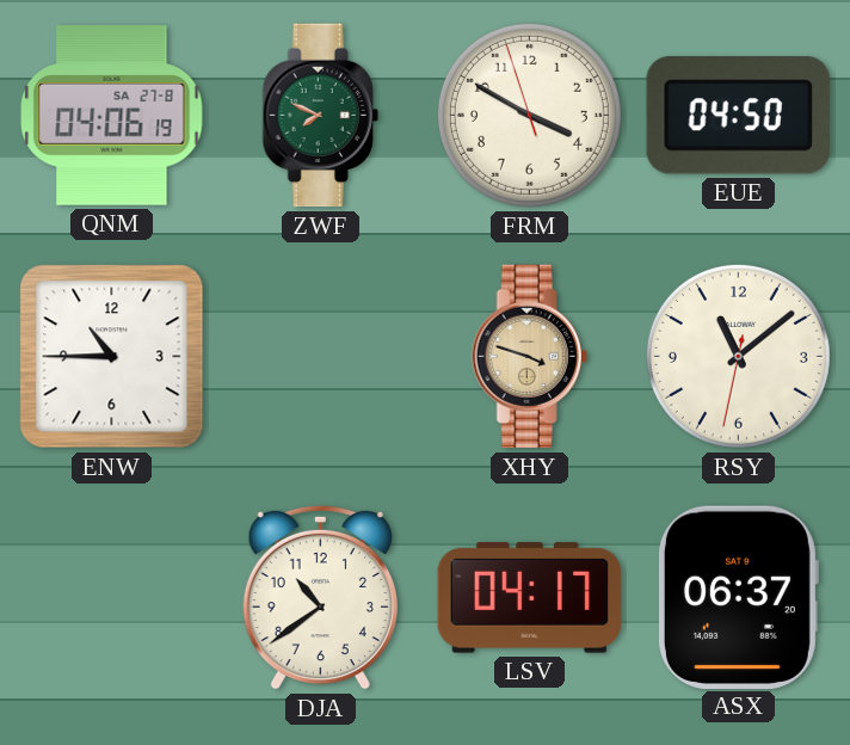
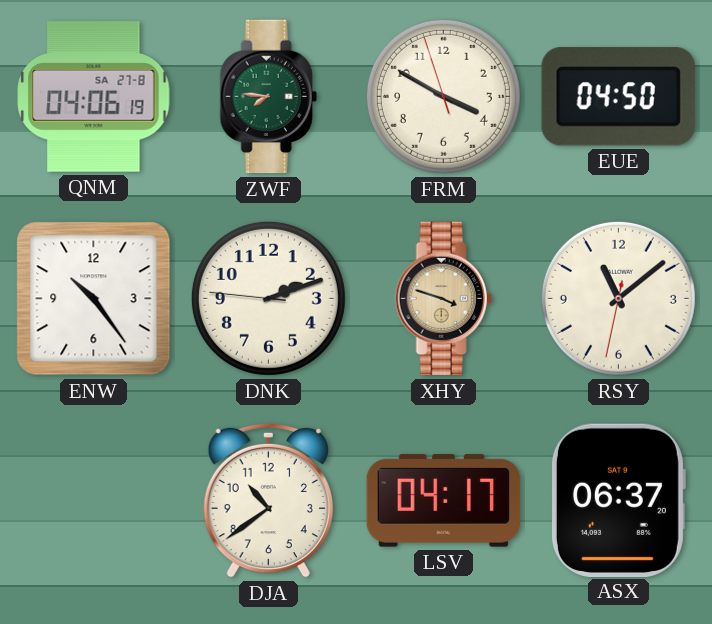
ZWF: 7:49 -> 7:46
ENW: 10:45 -> 10:24
DNK: none -> 2:11
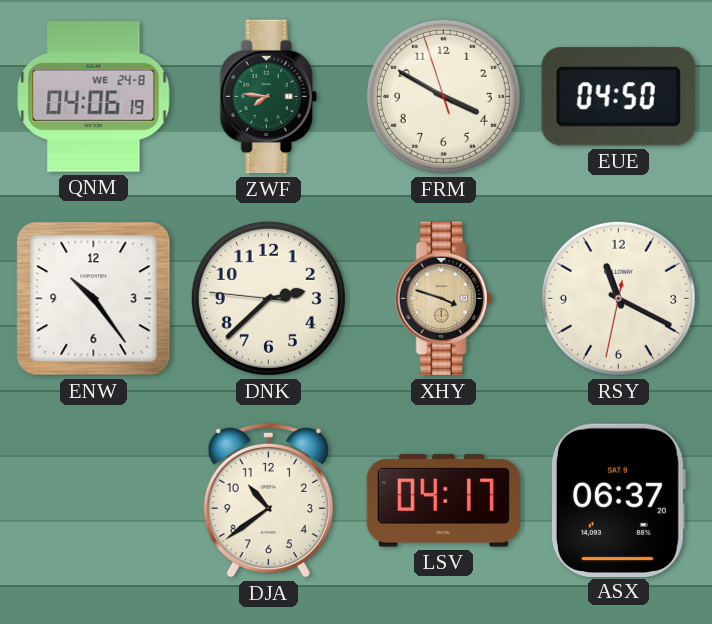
QNM date: SA 27-8 -> WE 24-8
DNK: 2:11 -> 2:37
RSY: 11:08 -> 11:19
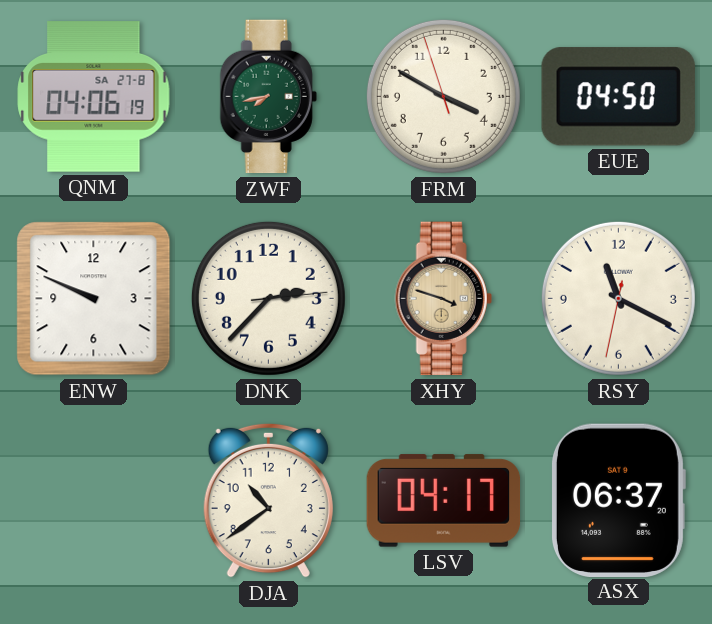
QNM date: WE 24-8 -> SA 27-8
ZWF: 7:46 -> 7:43
ENW: 10:24 -> 9:49
DNK: 2:37:46 -> 2:37:14
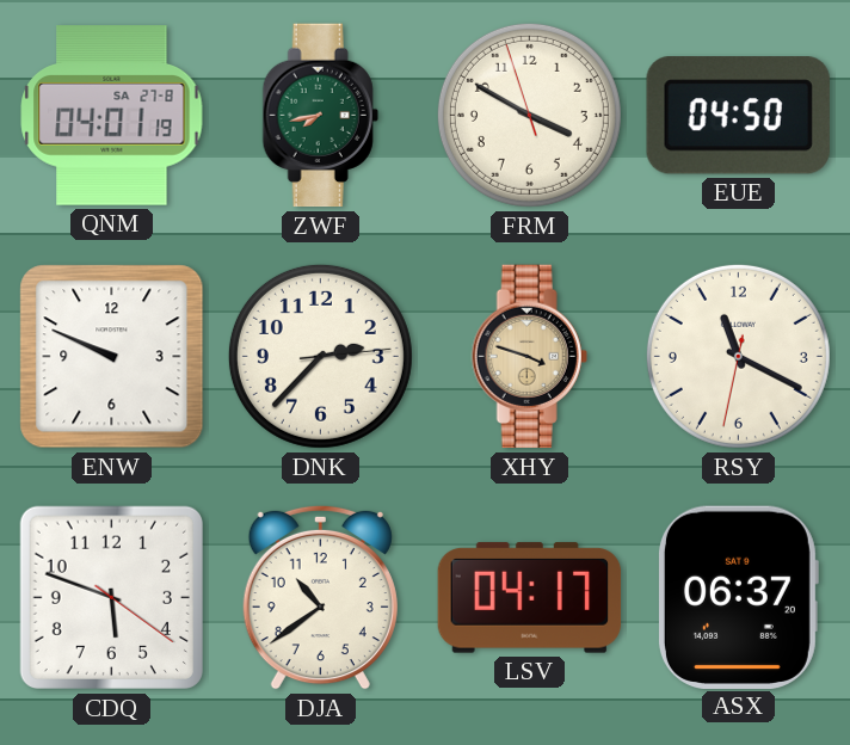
QNM: 04:06 -> 04:01
CDQ: none -> 5:48
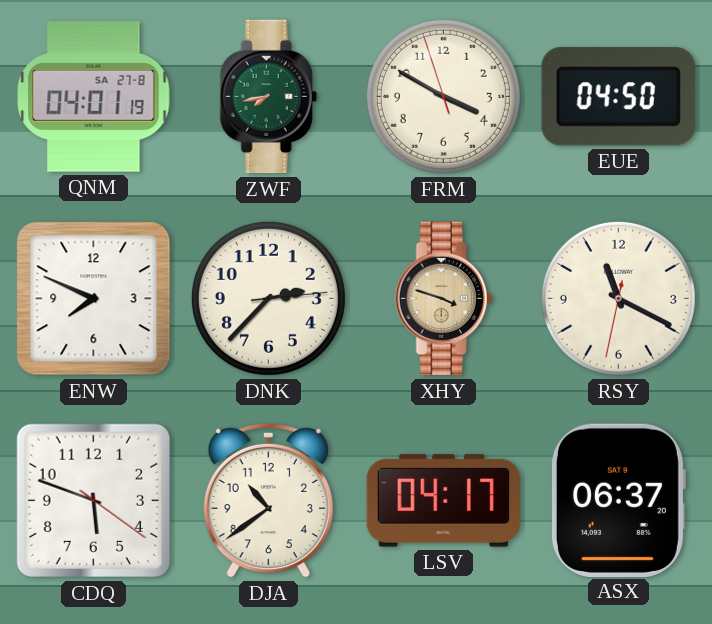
ENW: 9:49 -> 7:49
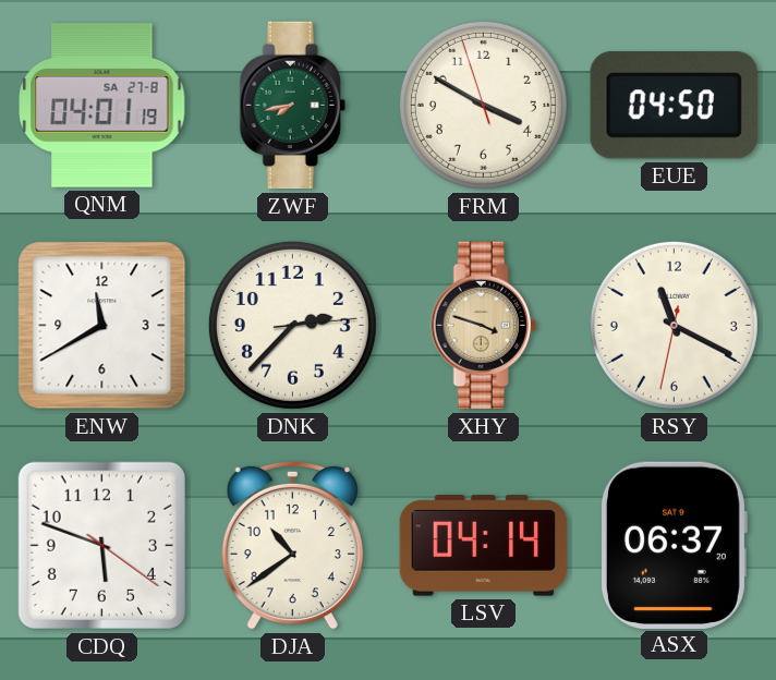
ENW: 7:49 -> 11:40
LSV: 04:17 -> 04:14
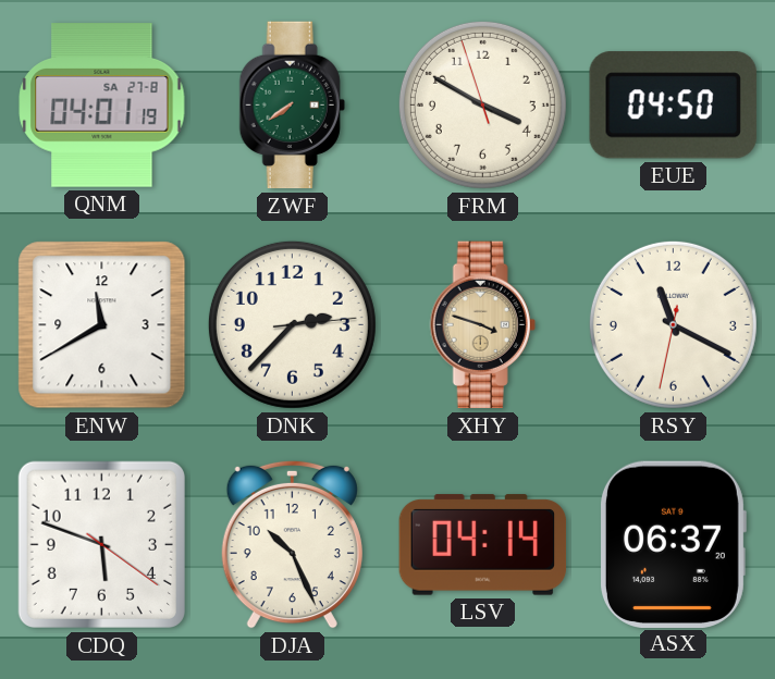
ZWF: 7:43 -> 7:39
DJA: 10:39 -> 10:26
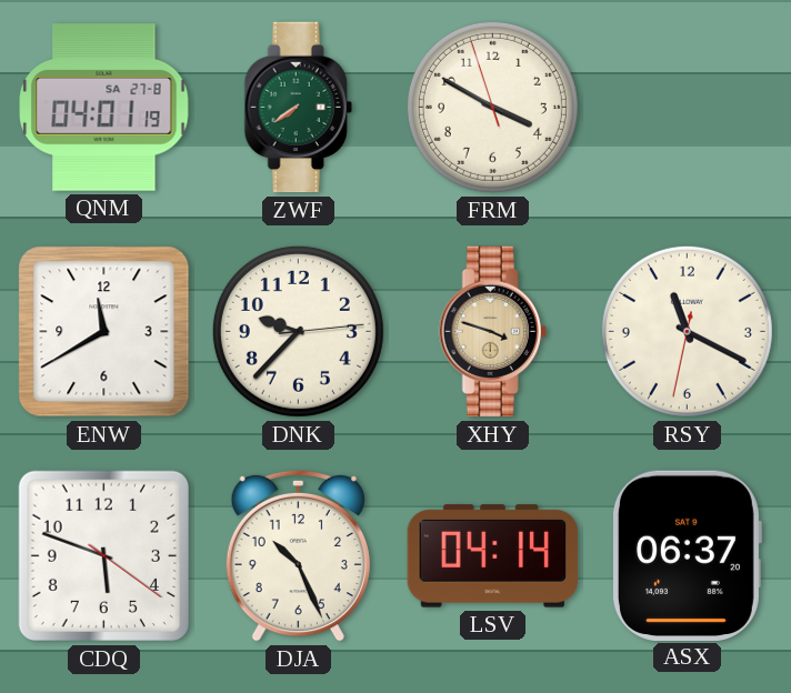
EUE: 04:50 -> none
DNK: 2:37 -> 9:37
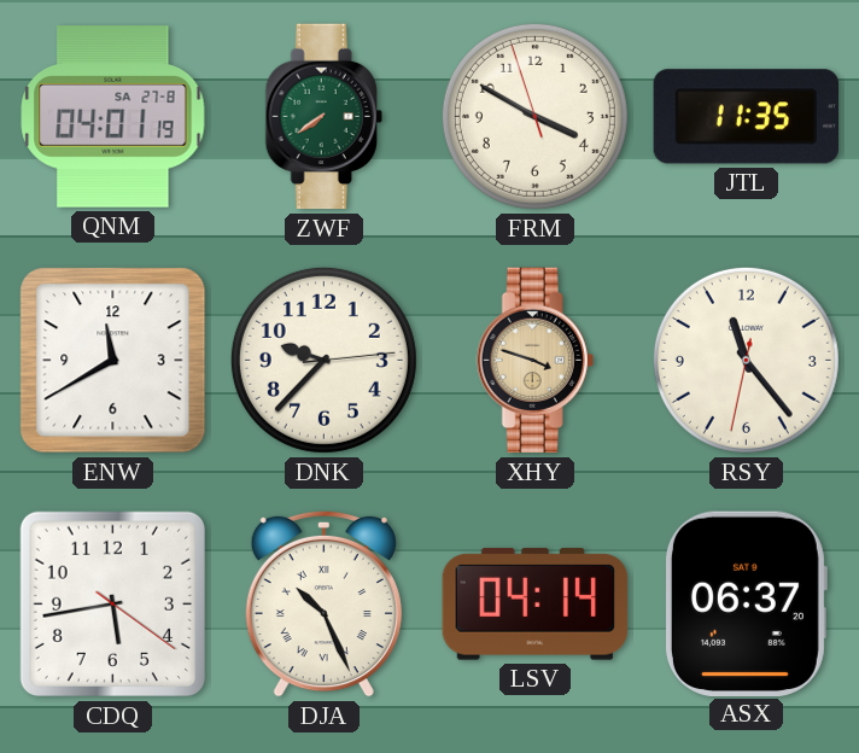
JTL: none -> 11:35
RSY: 11:19 -> 11:23
CDQ: 5:48 -> 5:43
DJA numerals: Arabic -> Roman
